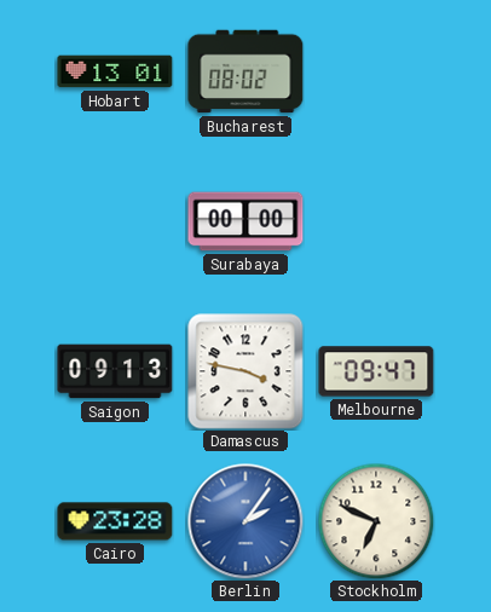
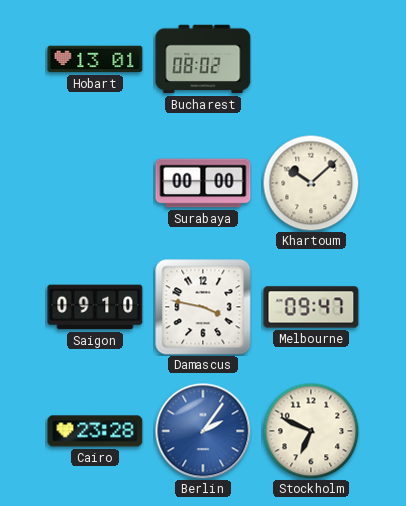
Khartoum: none -> 10:08
Saigon: 09:13 -> 09:10
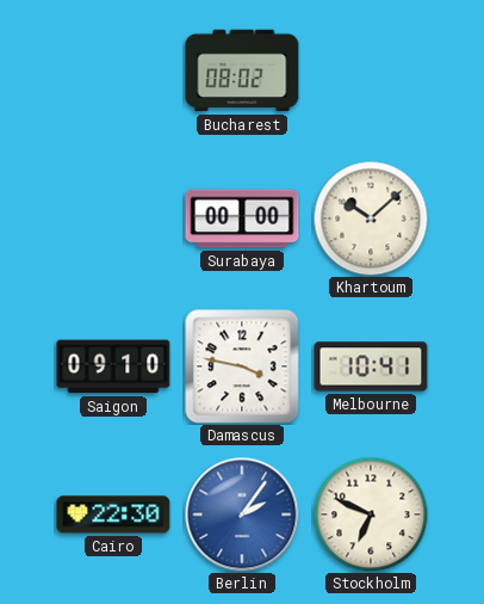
Hobart: 13:01 -> none
Melbourne: 09:47 -> 10:41
Cairo: 23:28 -> 22:30
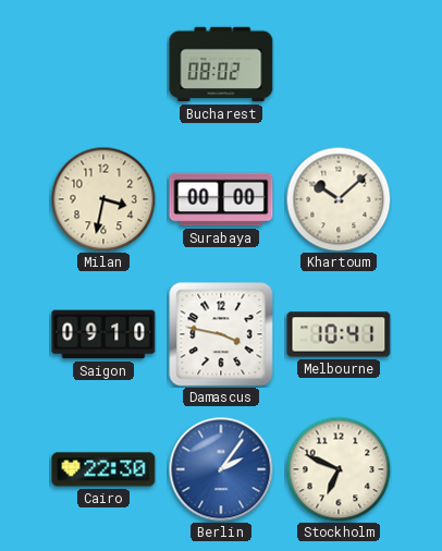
Milan: none -> 3:32
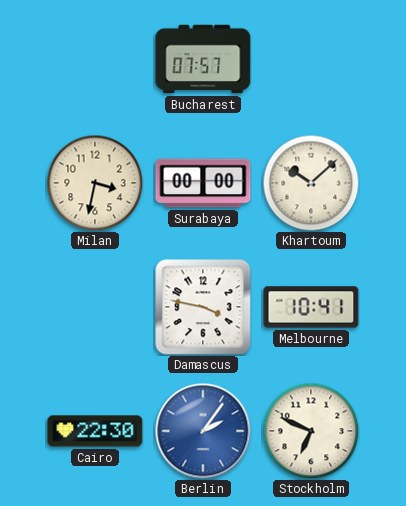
Bucharest: 08:02 -> 07:57
Saigon: 09:10 -> none
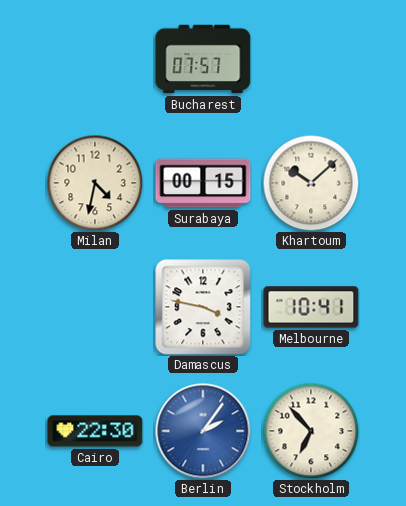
Milan: 3:32 -> 4:32
Surabaya: 00:00 -> 00:15
Stockholm: 6:49 -> 6:53
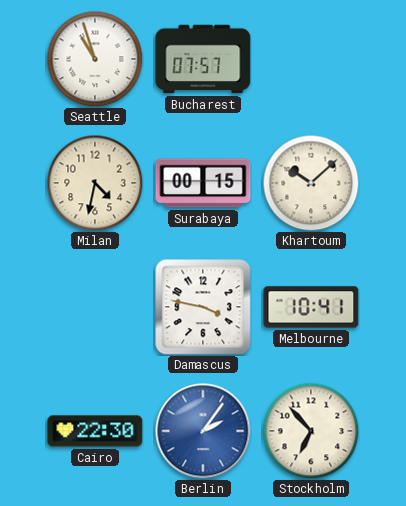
Seattle: none -> 10:57
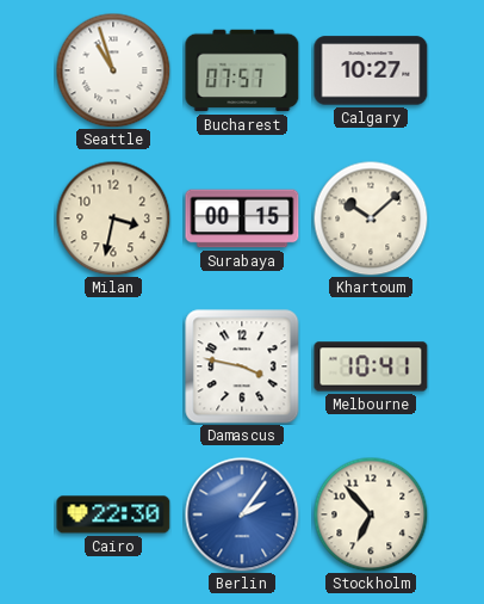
Calgary: none -> 10:27
Milan: 4:32 -> 3:32
